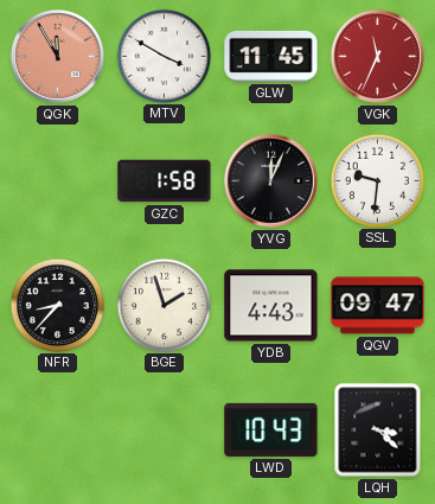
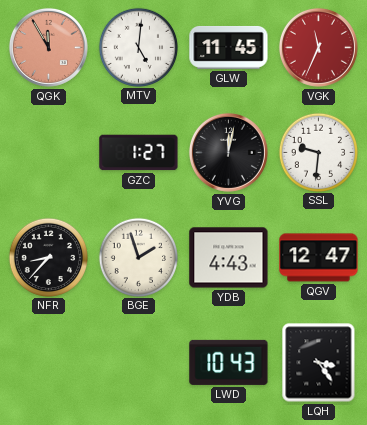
MTV: 3:50 -> 5:01
GZC: 1:58 -> 1:27
YVG: 12:04 -> 12:02
QGV: 09:47 -> 12:47
LQH: 3:22 -> 3:24
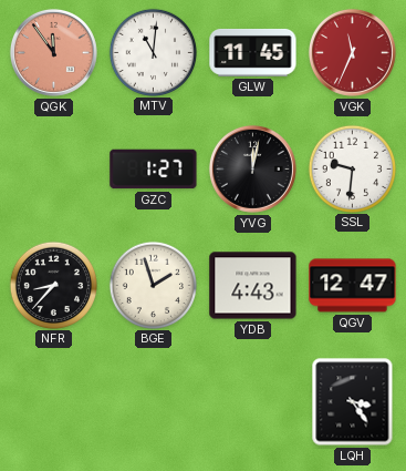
QGK: 11:55 -> 11:54
MTV: 5:01 -> 11:01
LWD: 10:43 -> none
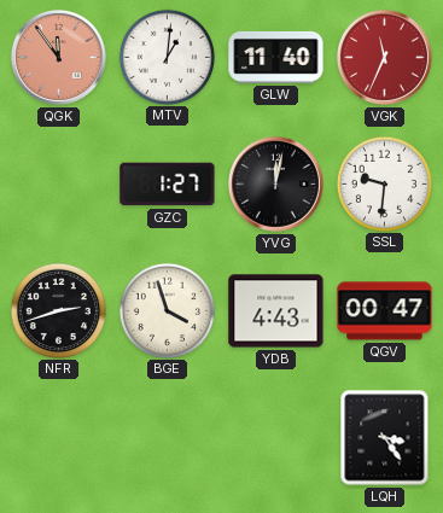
MTV: 11:01 -> 1:01
GLW: 11:45 -> 11:40
NFR: 8:37 -> 2:42
BGE: 1:57 -> 3:57
QGV: 12:47 -> 00:47
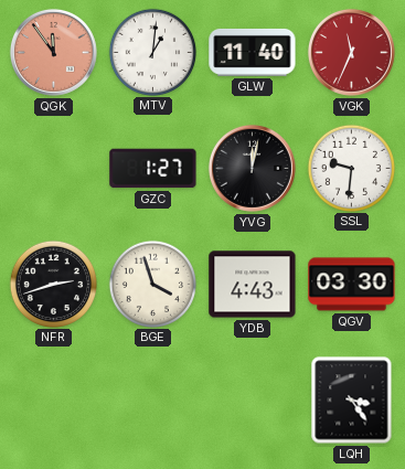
QGV: 00:47 -> 03:30
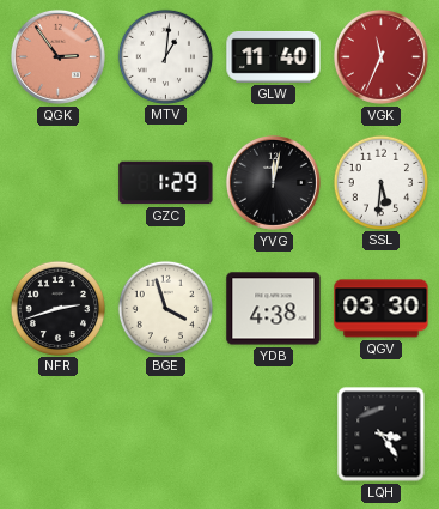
QGK: 11:54 -> 2:54
GZC: 1:27 -> 1:29
SSL: 9:31 -> 5:31
YDB: 4:43 -> 4:38
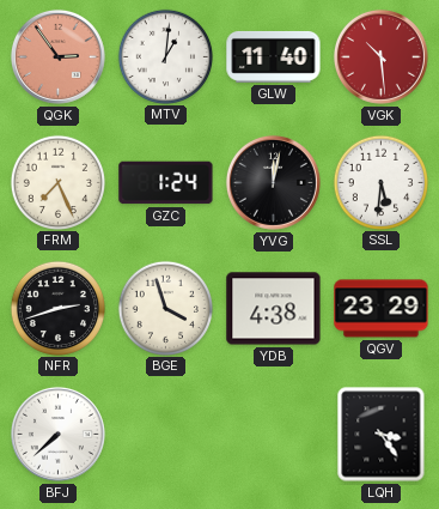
VGK: 11:34 -> 10:29
FRM: none -> 7:26
GZC: 1:29 -> 1:24
QGV: 03:30 -> 23:29
BFJ: none -> 7:38
